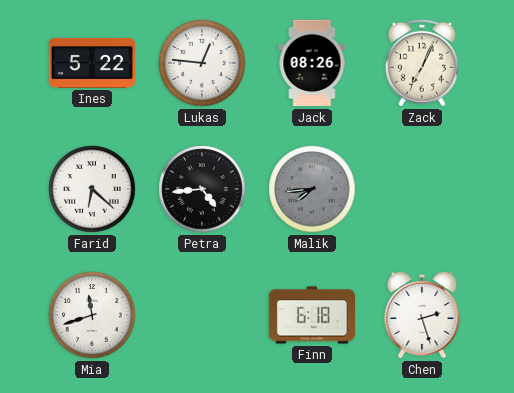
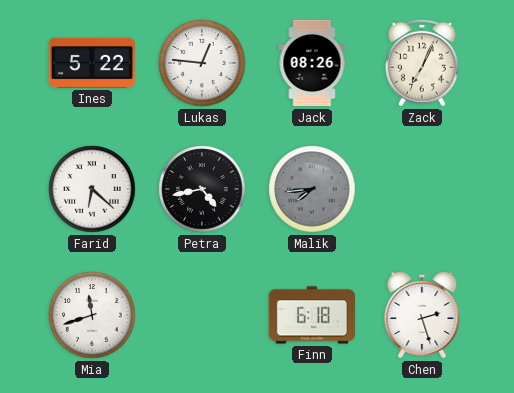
Petra: 4:44 -> 4:43
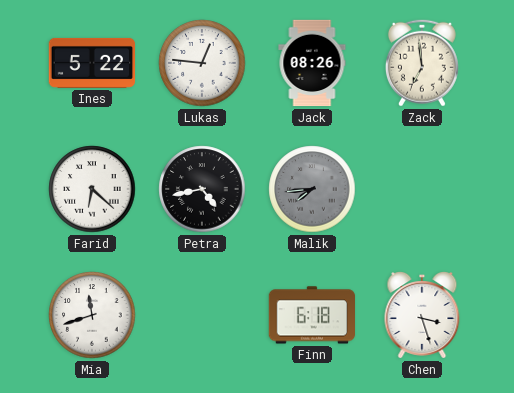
Zack: 7:04 -> 6:59
Chen: 2:27 -> 3:27
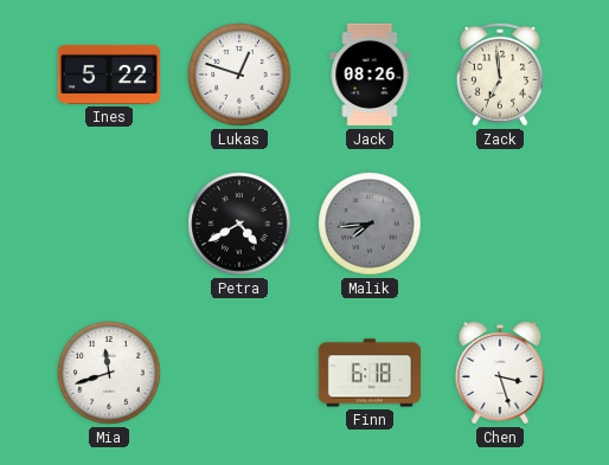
Lukas: 12:46 -> 12:48
Farid: 6:22 -> none
Petra: 4:43 -> 4:40
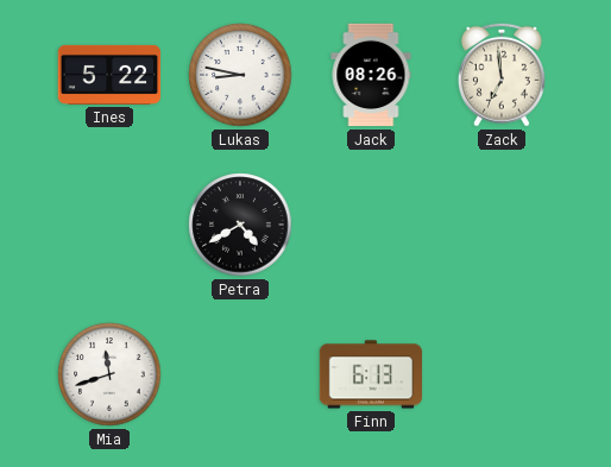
Lukas: 12:48 -> 8:47
Malik: 7:44 -> none
Finn: 6:18 -> 6:13
Chen: 3:27 -> none
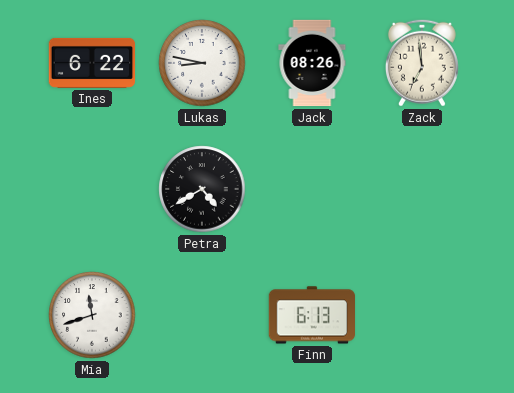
Ines: 5:22 -> 6:22
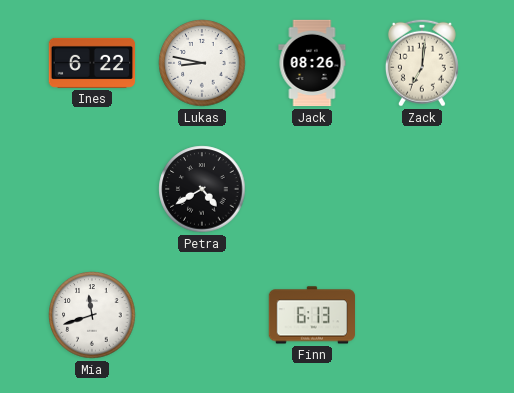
Zack: 6:59 -> 7:01
